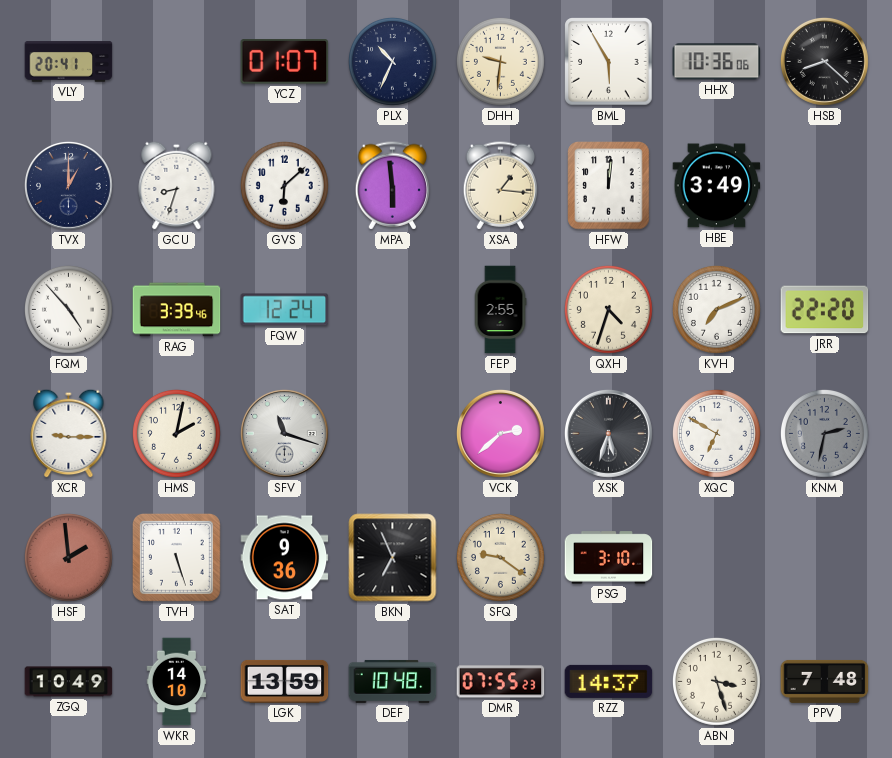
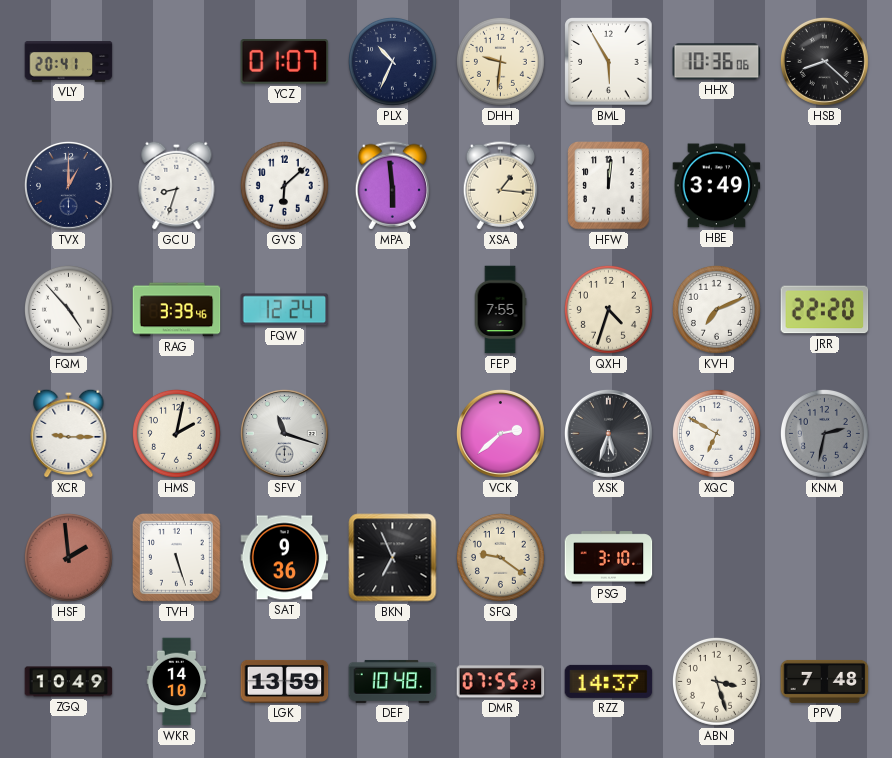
FEP: 2:55 -> 7:55
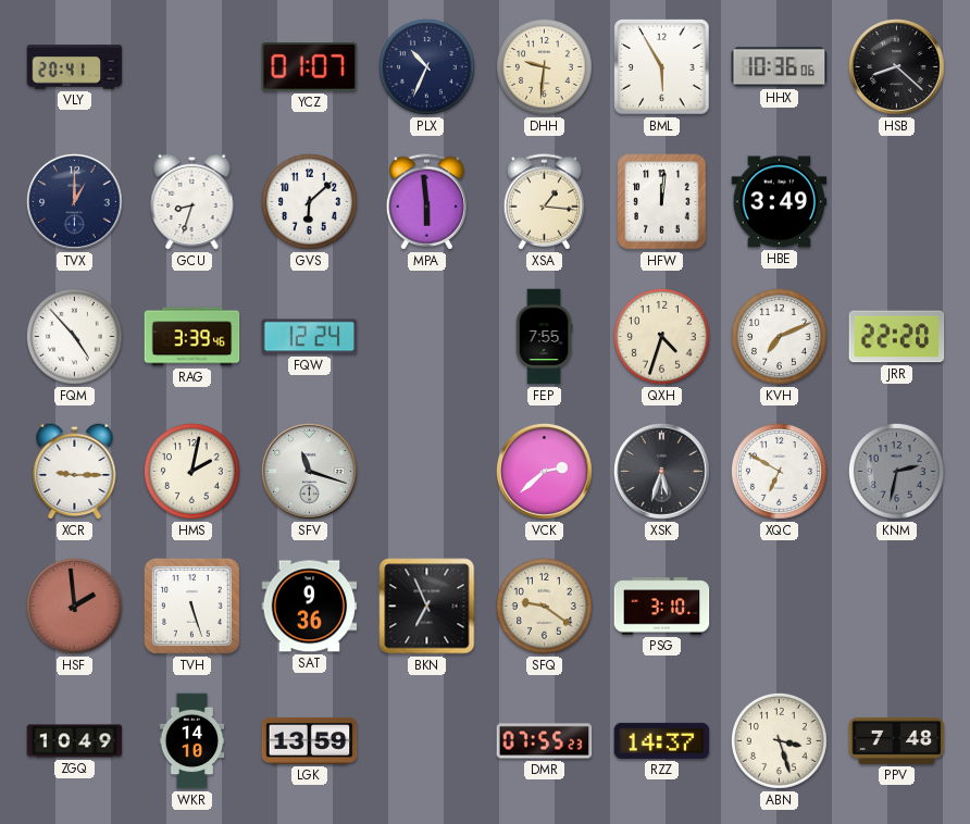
DEF: 10:48 -> none
